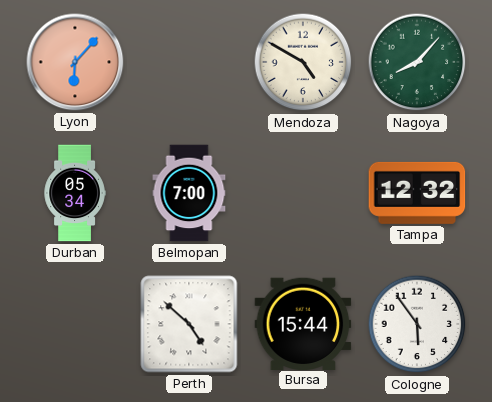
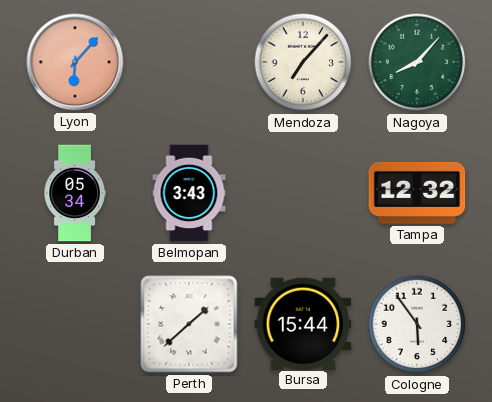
Mendoza: 4:50 -> 7:07
Belmopan: 7:00 -> 3:43
Perth: 4:52 -> 1:38
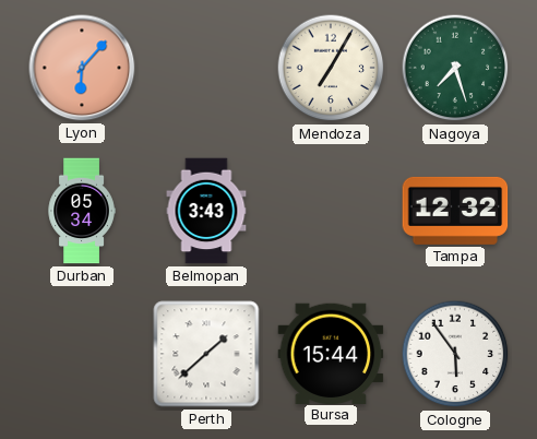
Mendoza: 7:07 -> 7:05
Nagoya: 8:07 -> 7:27
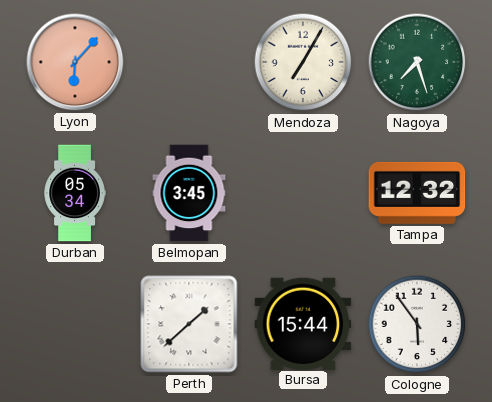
Belmopan: 3:43 -> 3:45
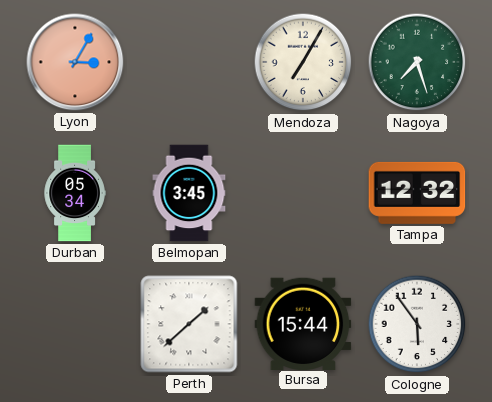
Lyon: 6:07 -> 3:05
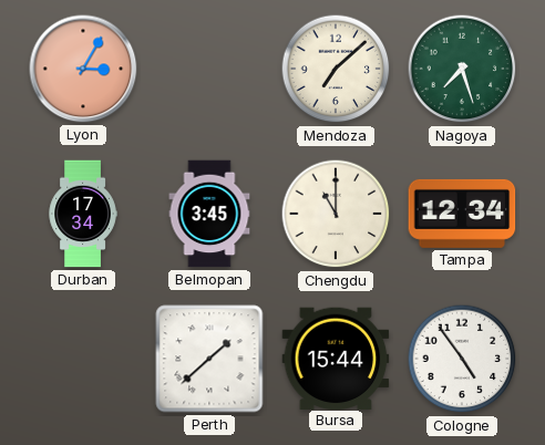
Mendoza: 7:05 -> 7:08
Durban: 05:34 -> 17:34
Chengdu: none -> 11:00
Tampa: 12:32 -> 12:34
Cologne: 5:54 -> 4:54
